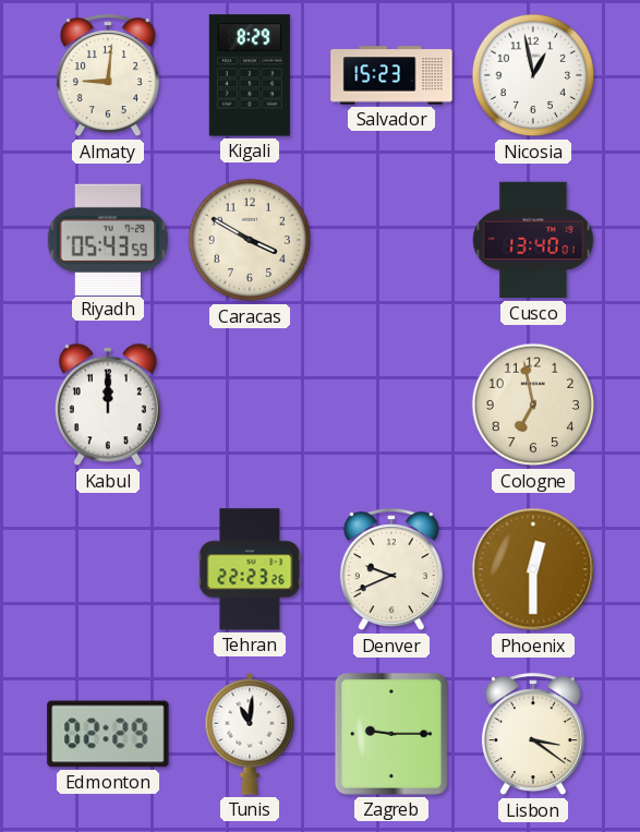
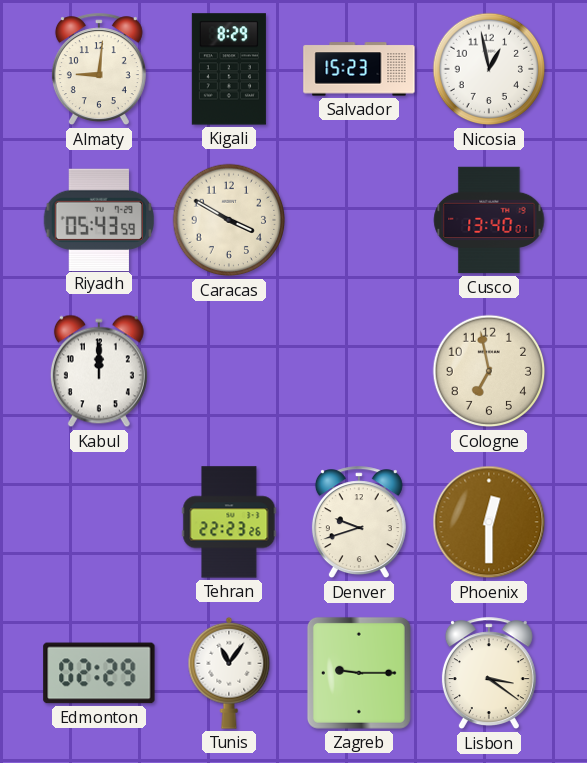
Denver: 9:41 -> 9:42
Tunis: 11:01 -> 11:06
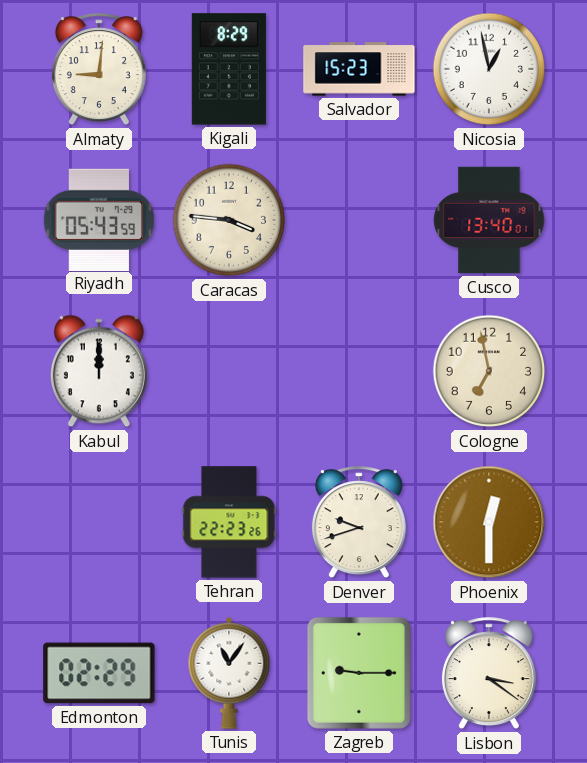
Caracas: 3:50 -> 3:46
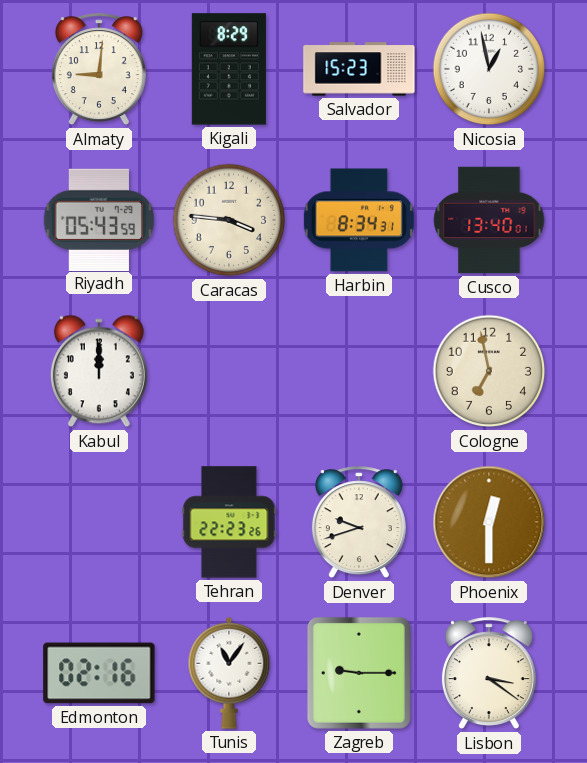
Harbin: none -> 8:34
Edmonton: 02:29 -> 02:16
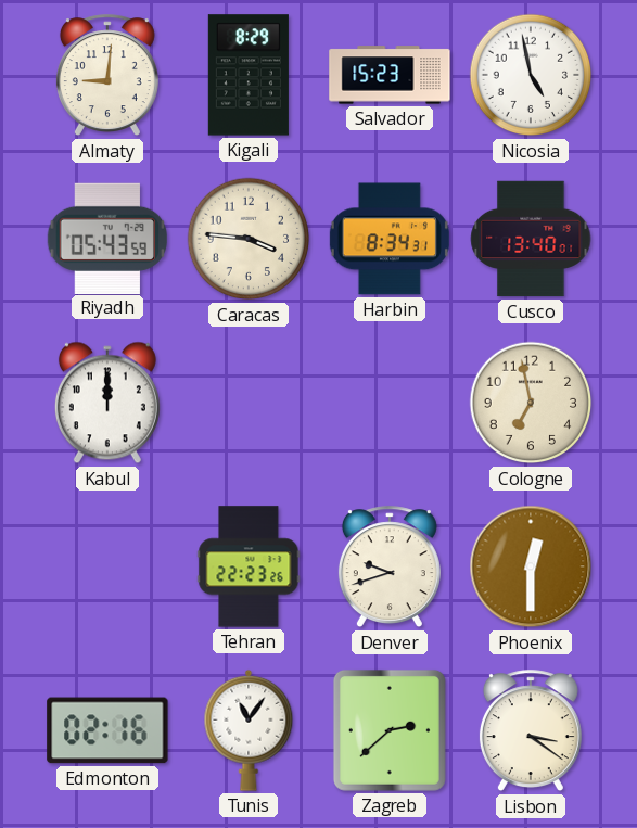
Nicosia: 12:58 -> 4:58
Zagreb: 9:15 -> 2:38
